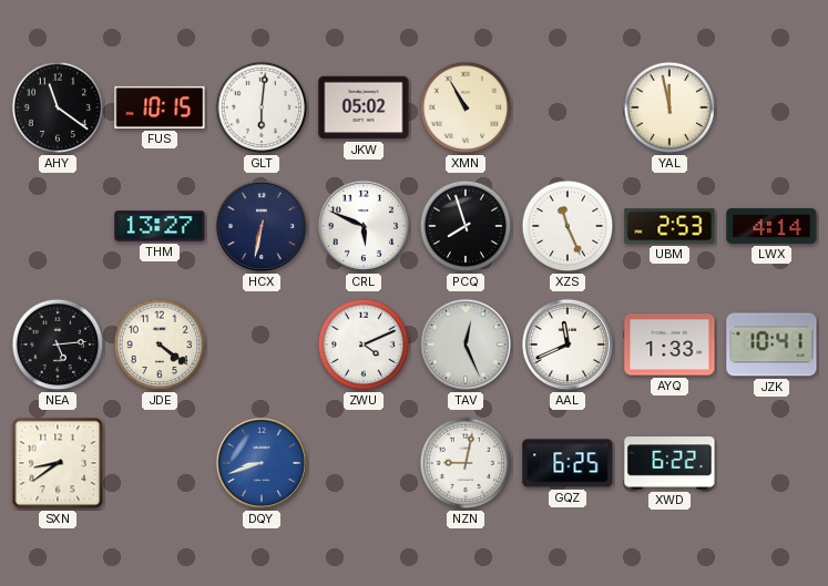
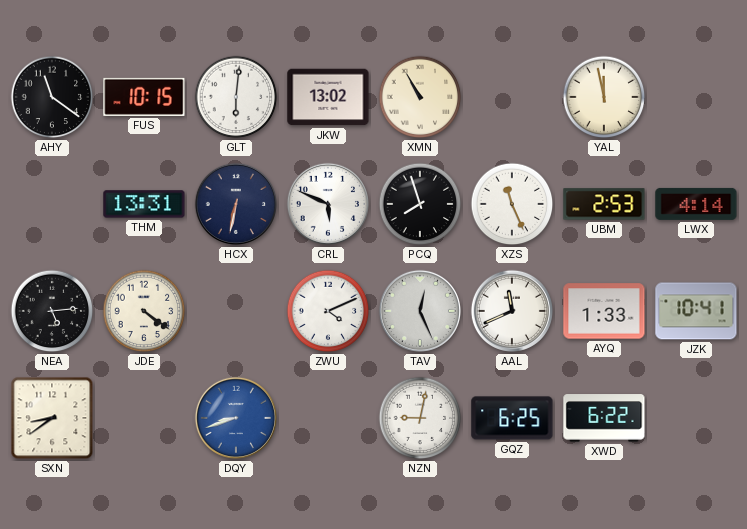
JKW: 05:02 -> 13:02
THM: 13:27 -> 13:31
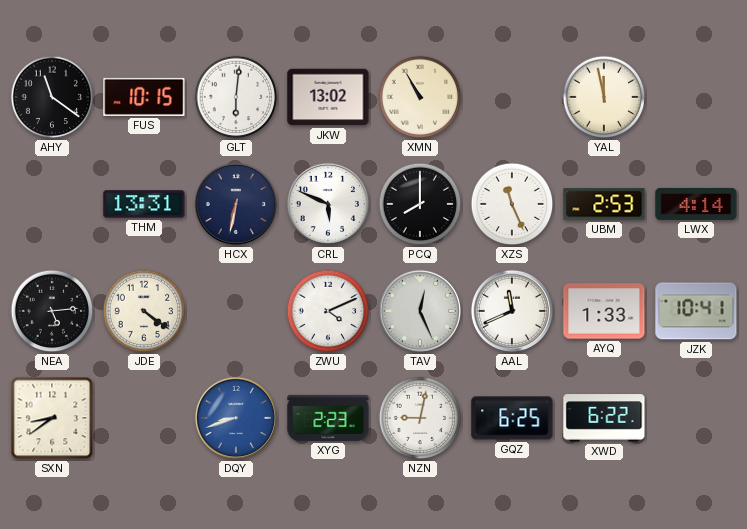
PCQ: 7:57 -> 8:00
XYG: none -> 2:23
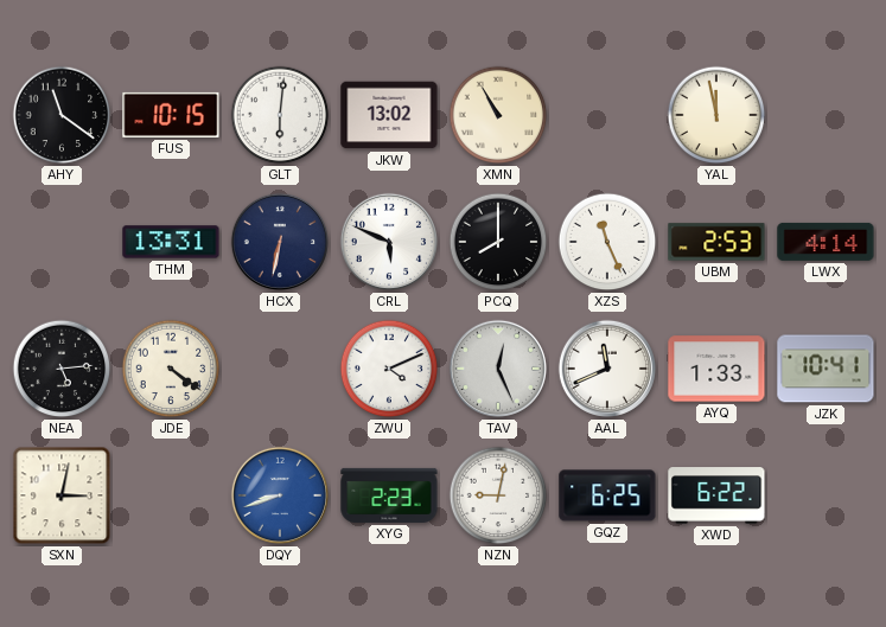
SXN: 8:39 -> 3:02
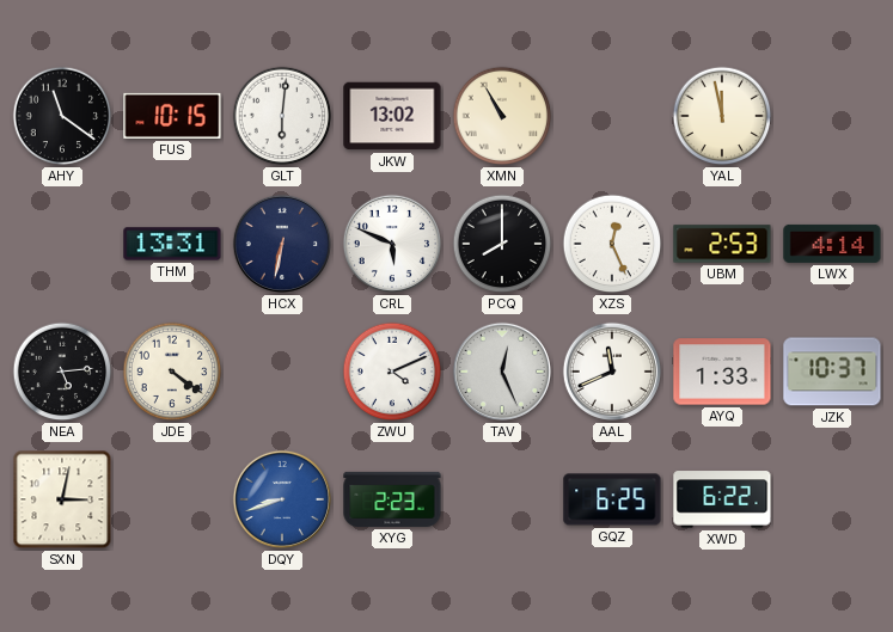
XZS: 11:26 -> 12:26
JZK: 10:41 -> 10:37
NZN: 9:02 -> none
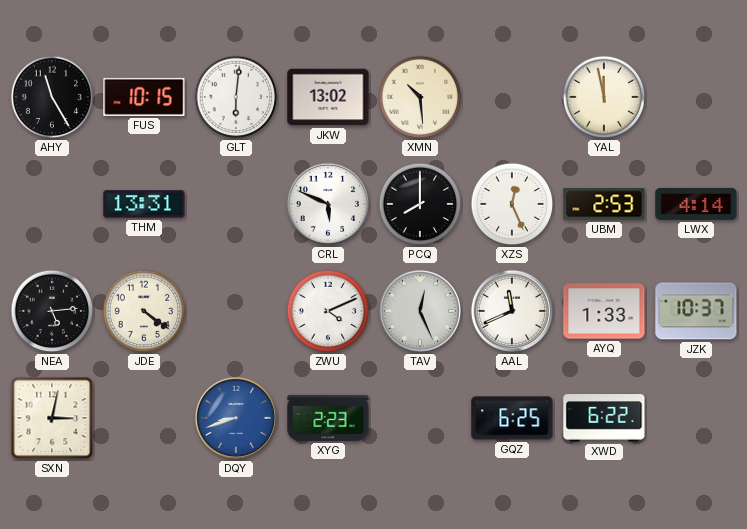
AHY: 11:21 -> 11:25
XMN: 10:55 -> 10:29
HCX: 6:32 -> none
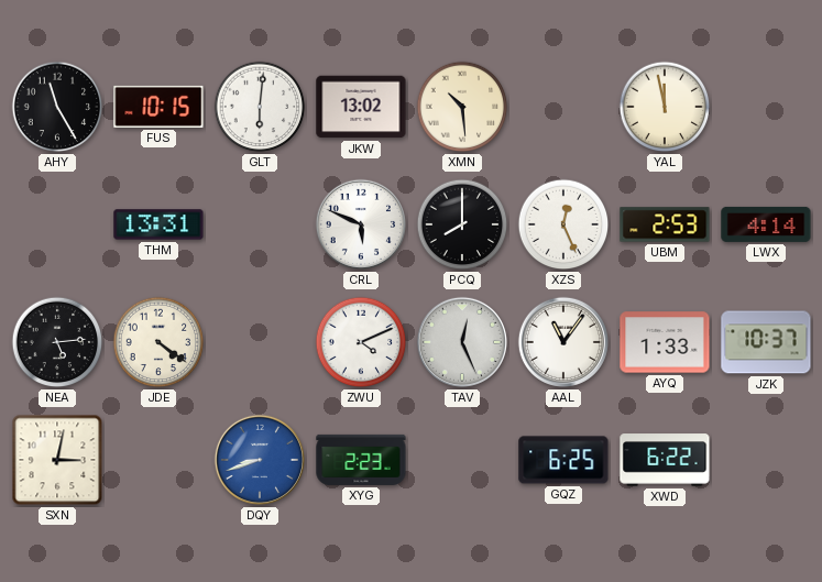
AAL: 11:41 -> 11:06
